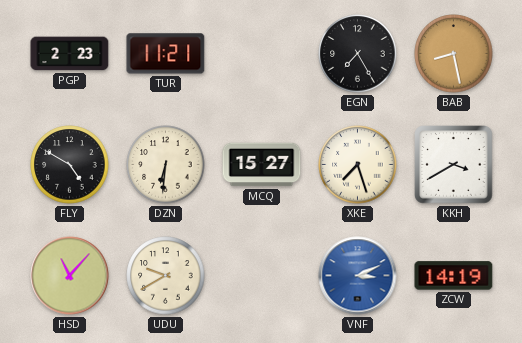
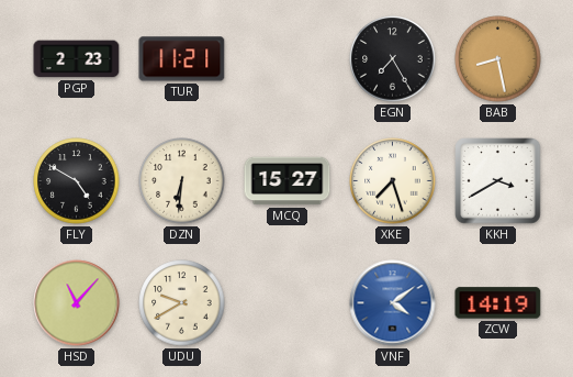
VNF: 3:11 -> 4:09
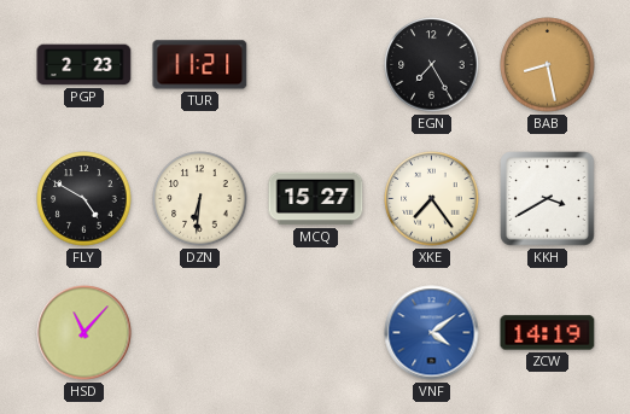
XKE: 7:27 -> 7:24
UDU: 9:40 -> none
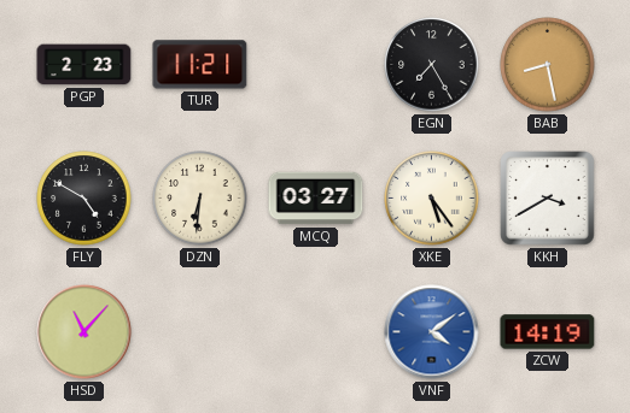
MCQ: 15:27 -> 03:27
XKE: 7:24 -> 5:24
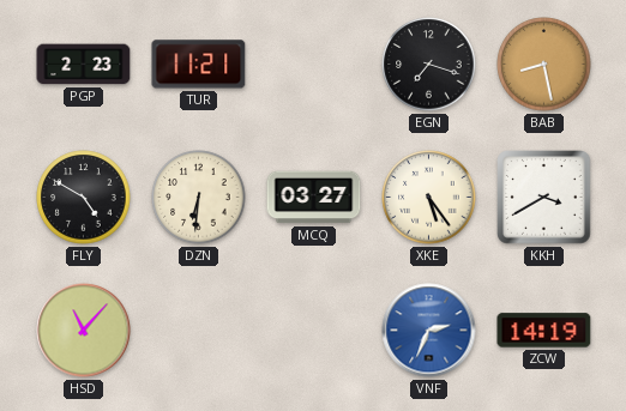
EGN: 7:25 -> 7:18
VNF: 4:09 -> 2:34
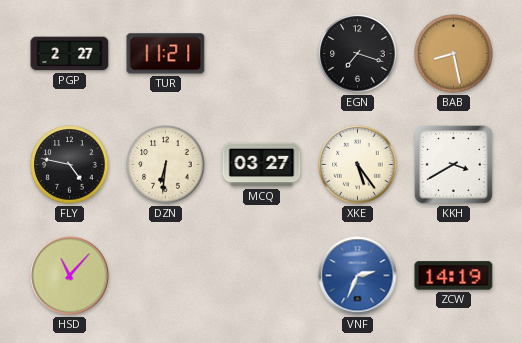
PGP: 2:23 -> 2:27
FLY: 4:50 -> 4:47
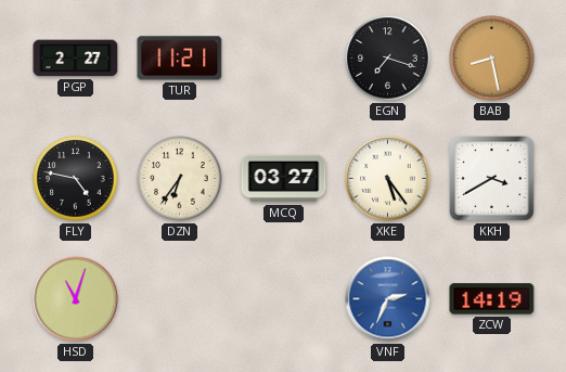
DZN: 6:31 -> 6:36
HSD: 11:07 -> 11:03
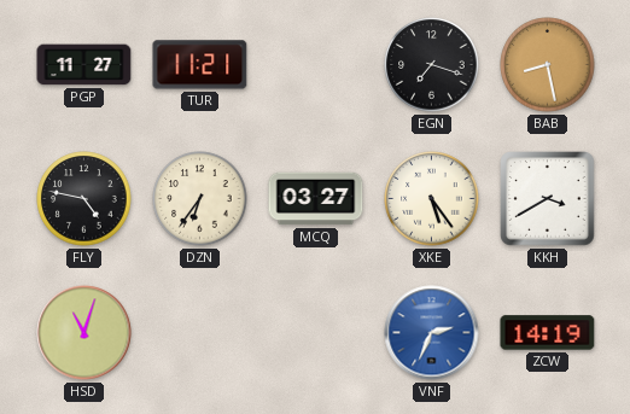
PGP: 2:27 -> 11:27
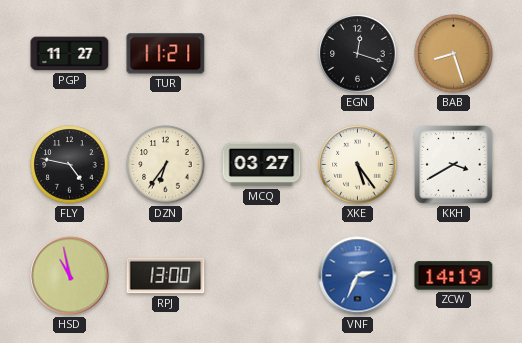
EGN: 7:18 -> 12:18
BAB: 8:28 -> 8:27
HSD: 11:03 -> 10:58
RPJ: none -> 13:00
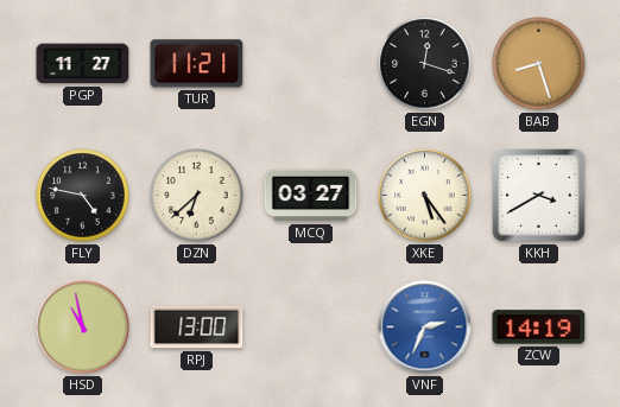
DZN: 6:36 -> 6:38
